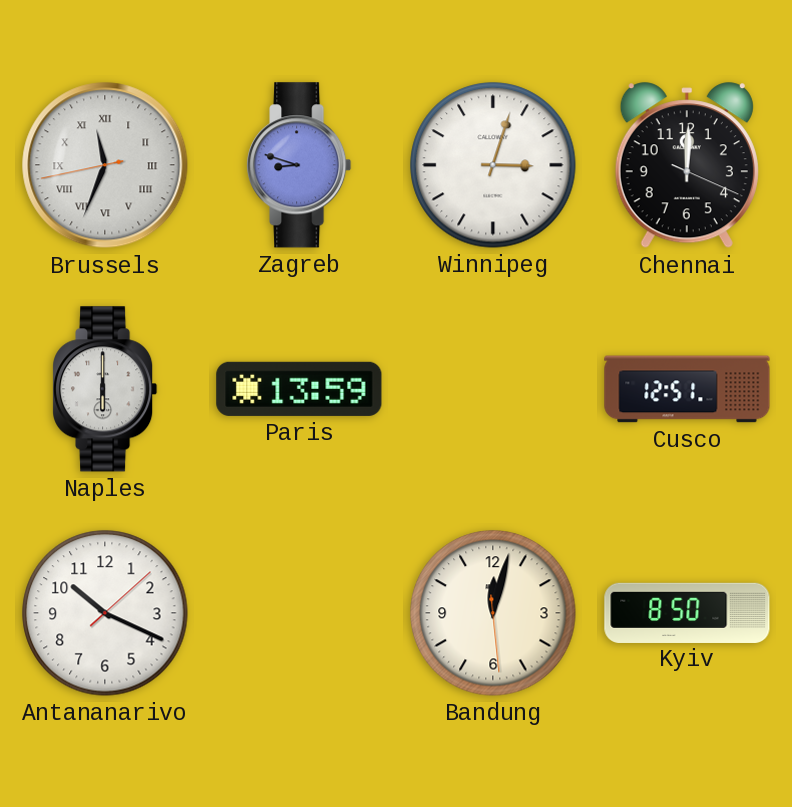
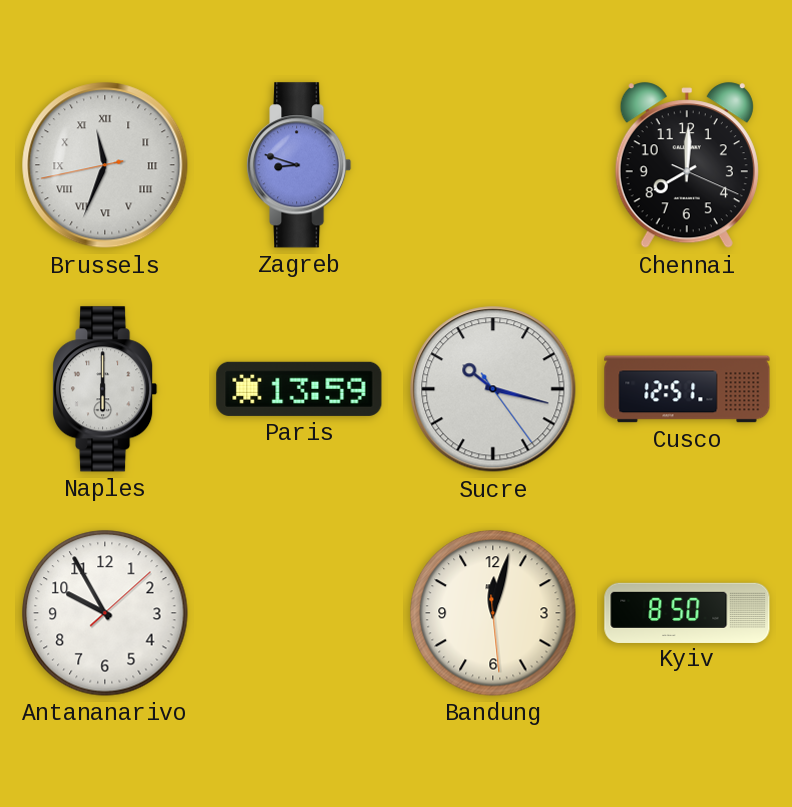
Winnipeg: 3:03 -> none
Chennai: 12:00 -> 8:00
Sucre: none -> 10:17
Antananarivo: 10:19 -> 9:55
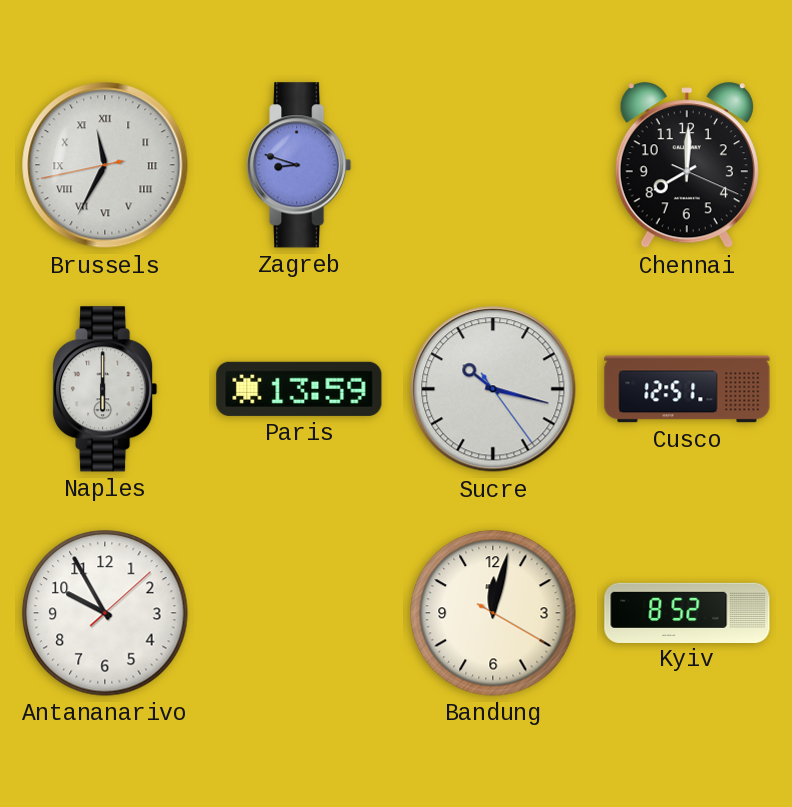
Brussels: 11:33 -> 11:34
Bandung: 12:02:29 -> 12:02:20
Kyiv: 8:50 -> 8:52
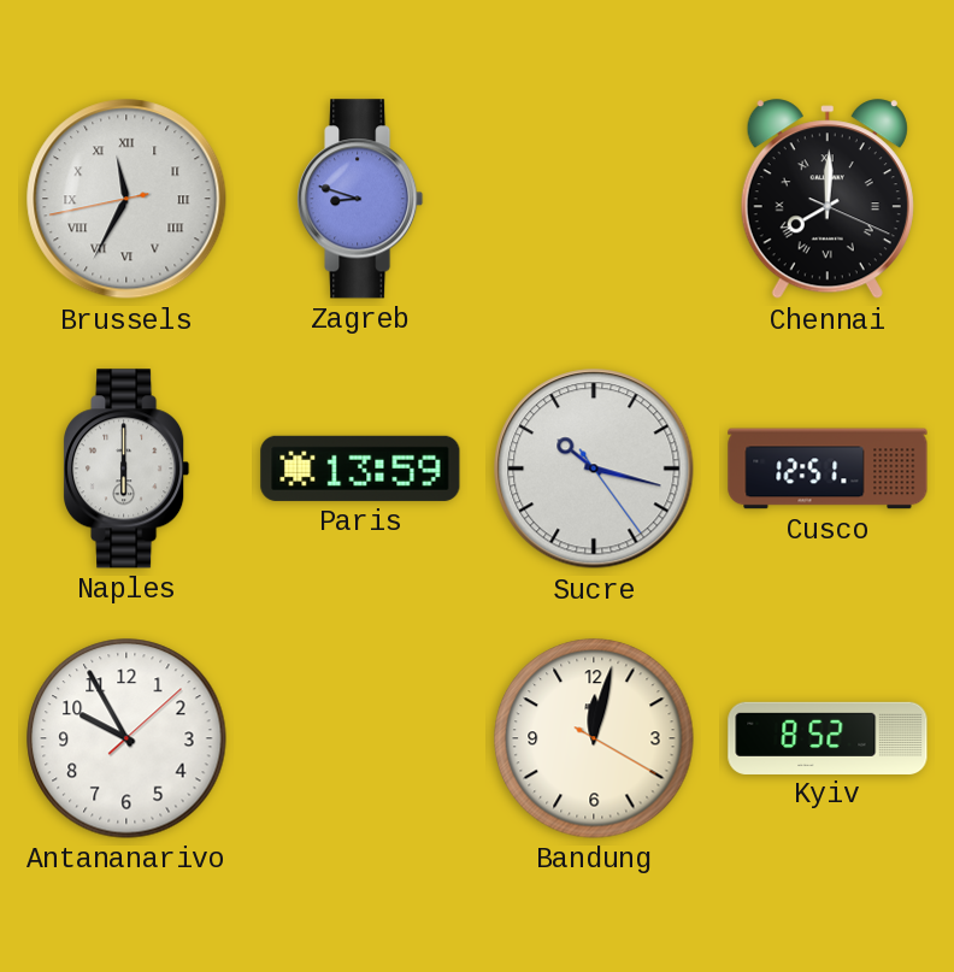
Chennai numerals: Arabic -> Roman
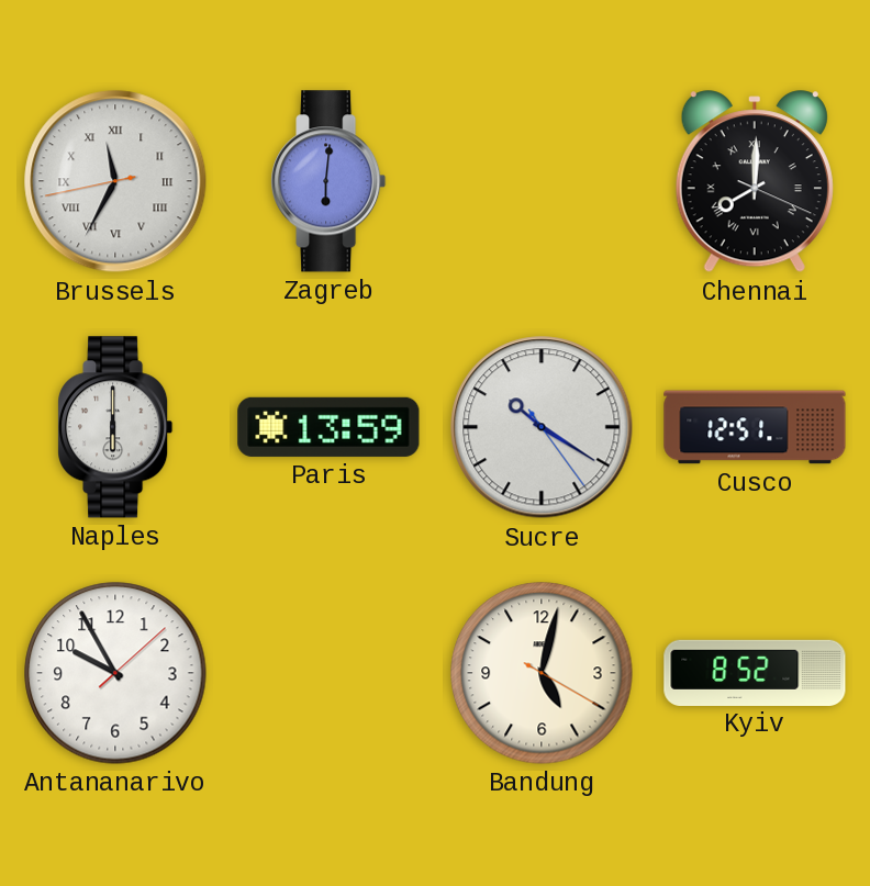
Zagreb: 8:48 -> 6:01
Sucre: 10:17 -> 10:20
Bandung: 12:02 -> 5:02
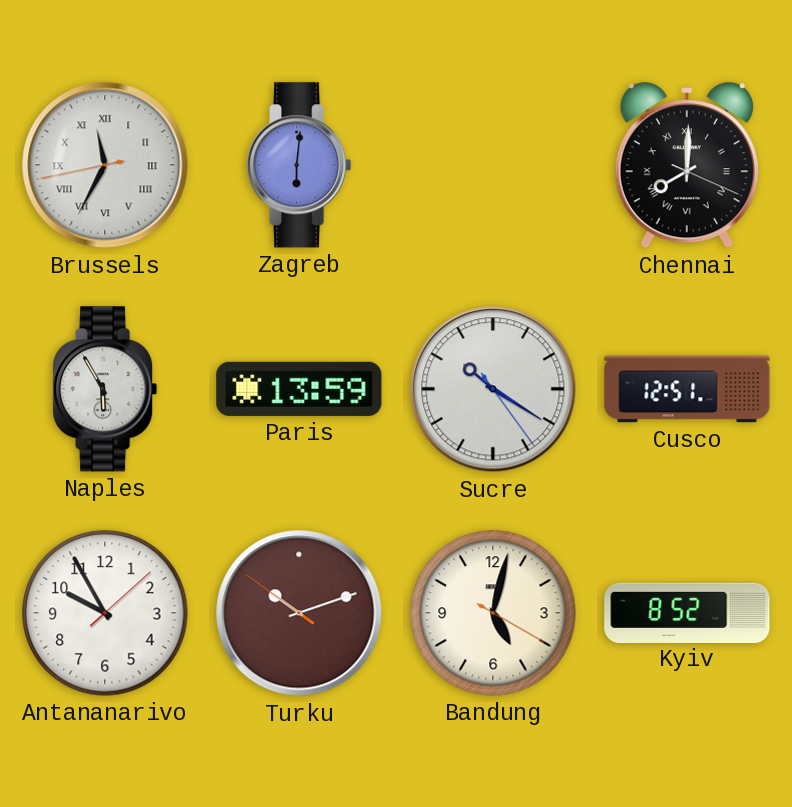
Naples: 6:00 -> 5:55
Turku: none -> 10:11
